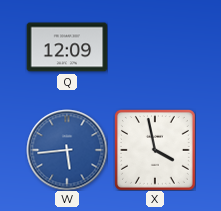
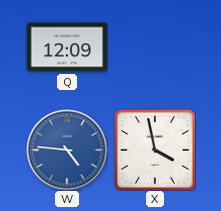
W: 5:44 -> 4:46
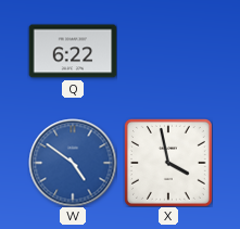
Q: 12:09 -> 6:22
W: 4:46 -> 4:51
